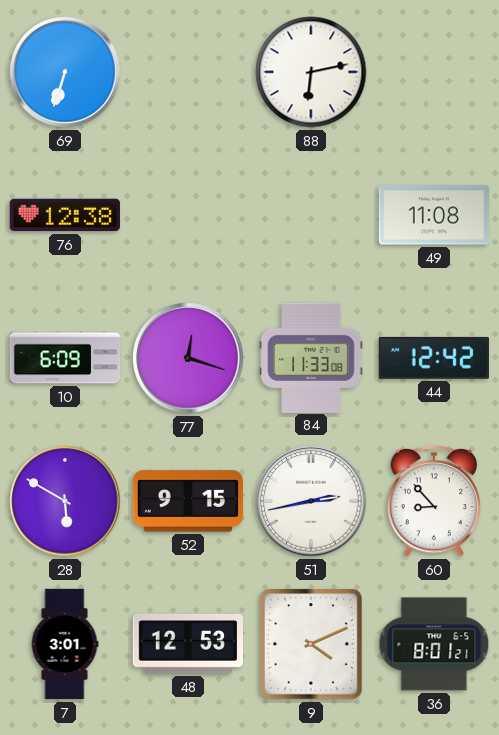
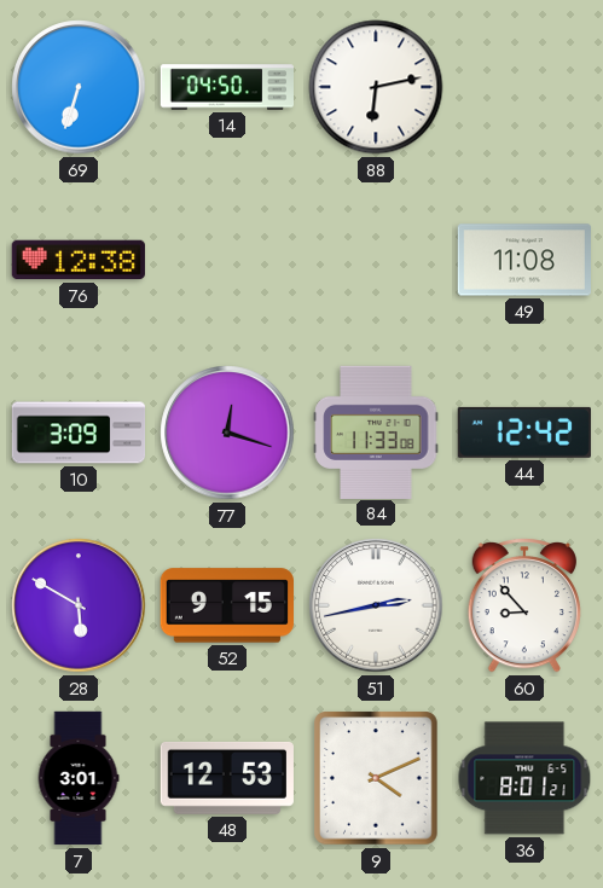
14: none -> 04:50
10: 6:09 -> 3:09
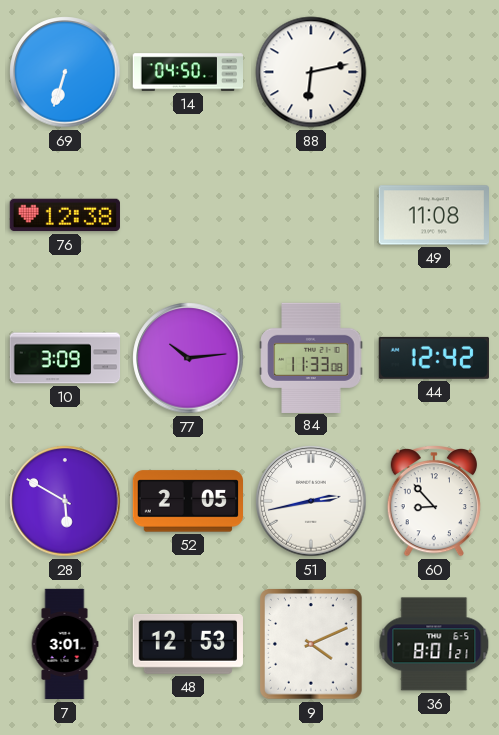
77: 12:18 -> 10:14
52: 9:15 -> 2:05
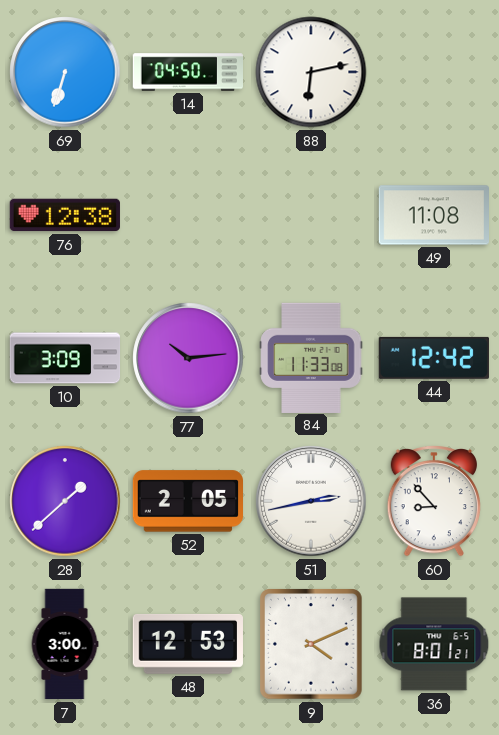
28: 5:50 -> 1:38
7: 3:01 -> 3:00
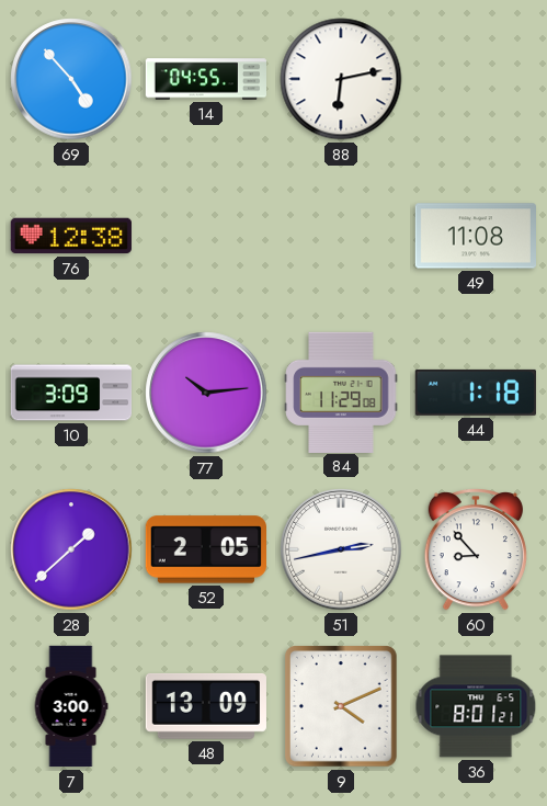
69: 6:33 -> 4:53
14: 04:50 -> 04:55
84: 11:33 -> 11:29
44: 12:42 -> 1:18
48: 12:53 -> 13:09
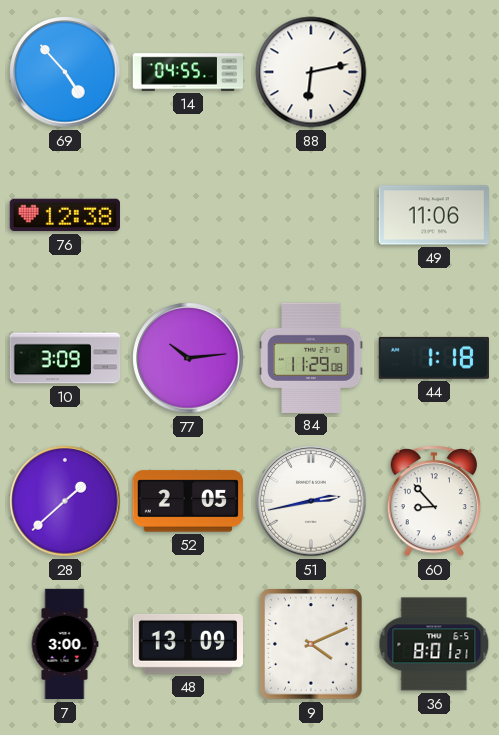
49: 11:08 -> 11:06
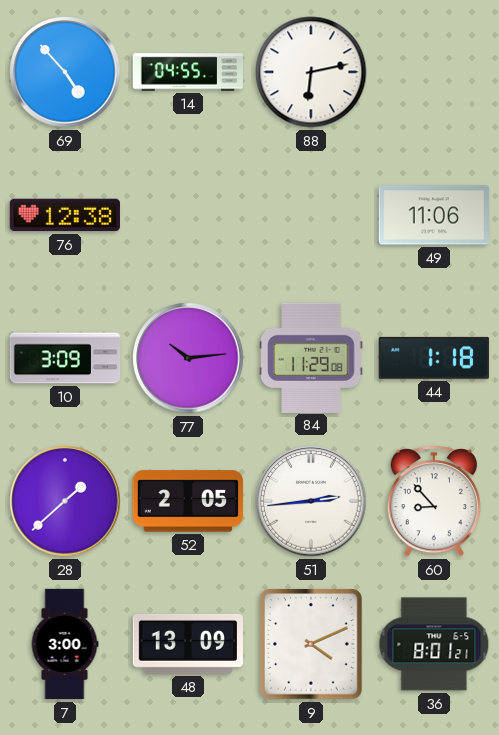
51: 2:43 -> 2:44
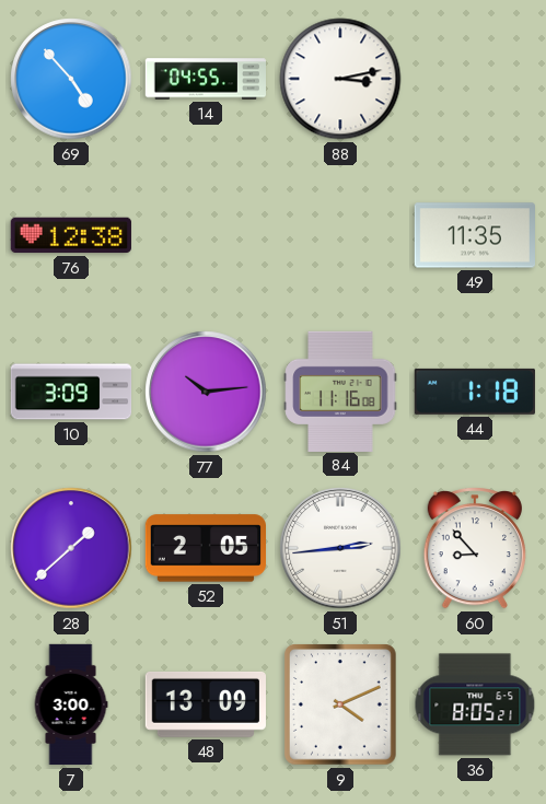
88: 6:13 -> 3:13
49: 11:06 -> 11:35
84: 11:29 -> 11:16
36: 8:01 -> 8:05
